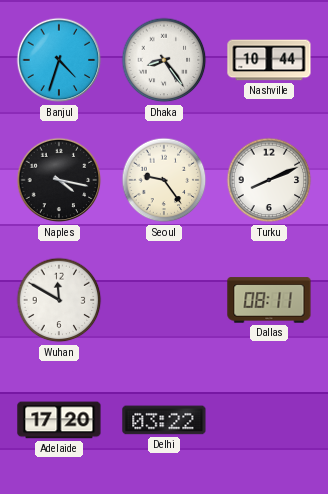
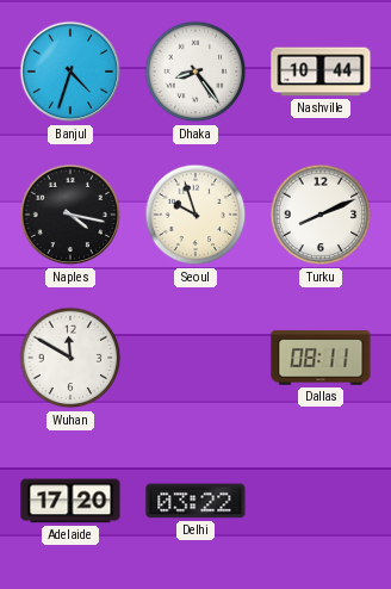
Seoul: 9:24 -> 9:57
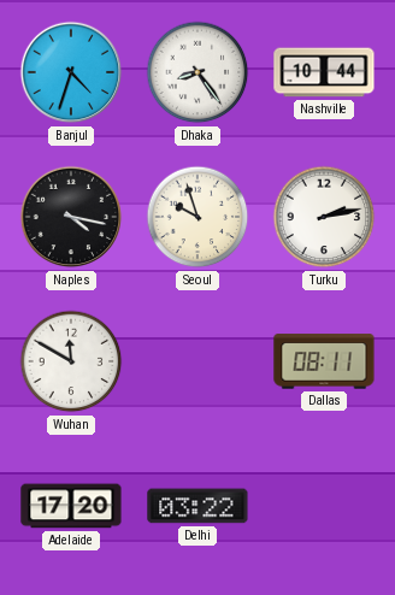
Turku: 8:11 -> 2:13
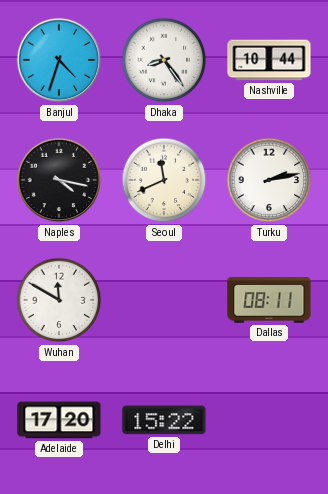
Seoul: 9:57 -> 11:41
Delhi: 03:22 -> 15:22
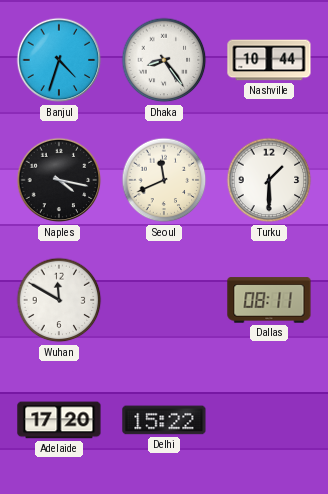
Turku: 2:13 -> 1:30
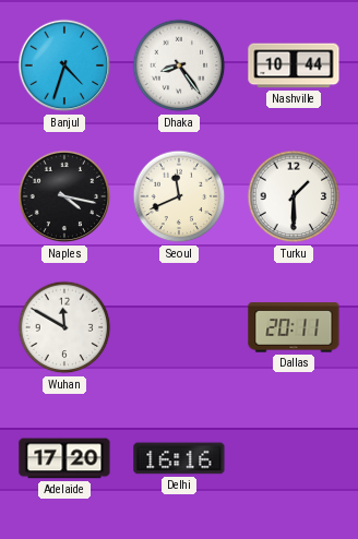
Dallas: 08:11 -> 20:11
Delhi: 15:22 -> 16:16
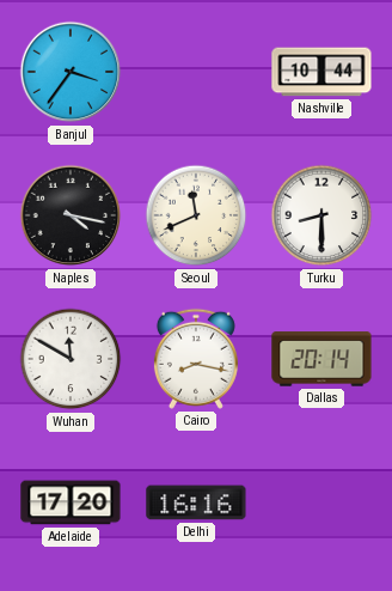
Banjul: 4:33 -> 3:36
Dhaka: 8:24 -> none
Turku: 1:30 -> 8:30
Cairo: none -> 8:17
Dallas: 20:11 -> 20:14
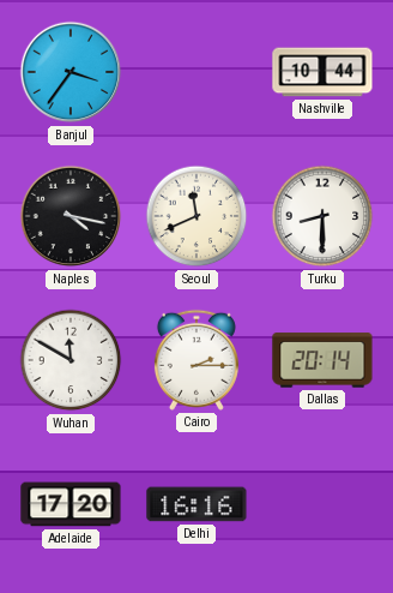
Cairo: 8:17 -> 2:15
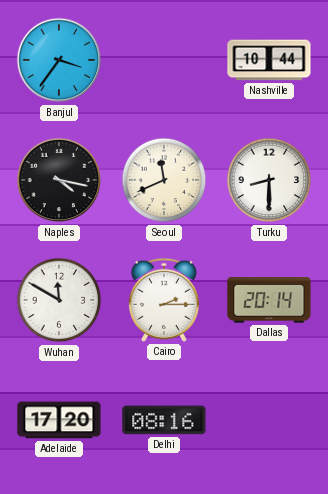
Delhi: 16:16 -> 08:16
